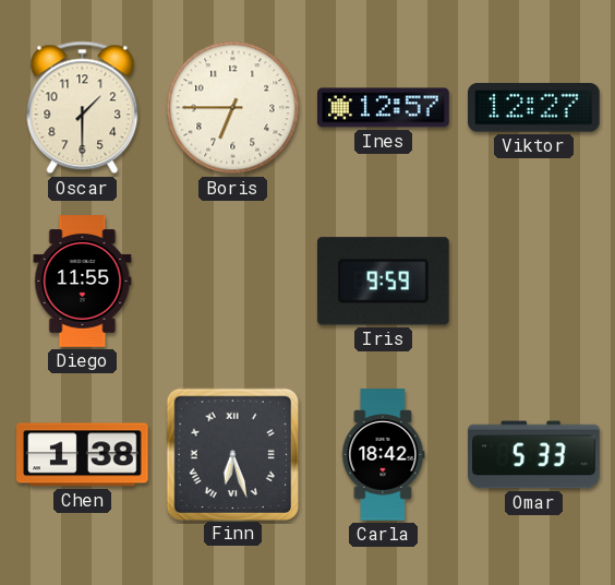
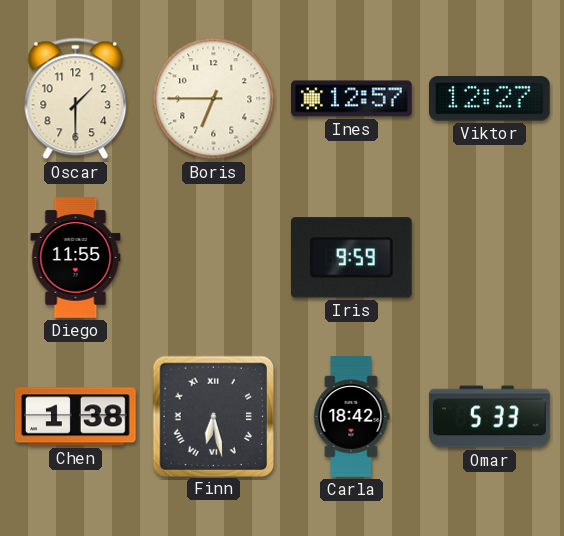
Finn: 6:27 -> 6:28
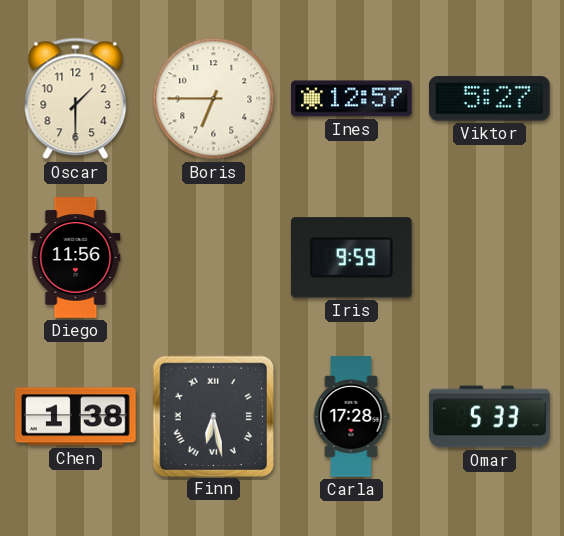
Viktor: 12:27 -> 5:27
Diego: 11:55 -> 11:56
Carla: 18:42 -> 17:28
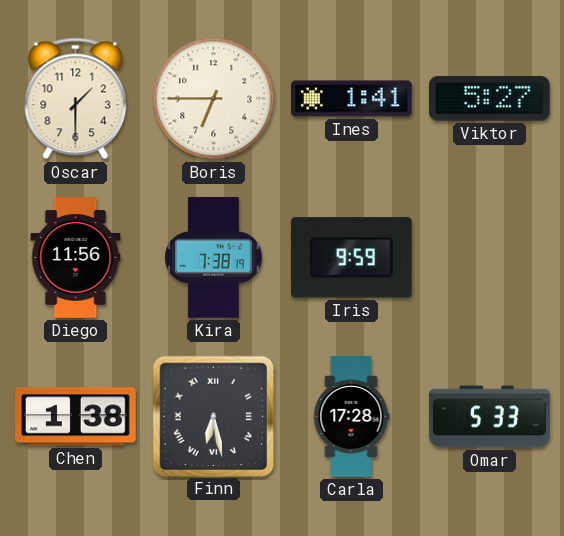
Ines: 12:57 -> 1:41
Kira: none -> 7:38
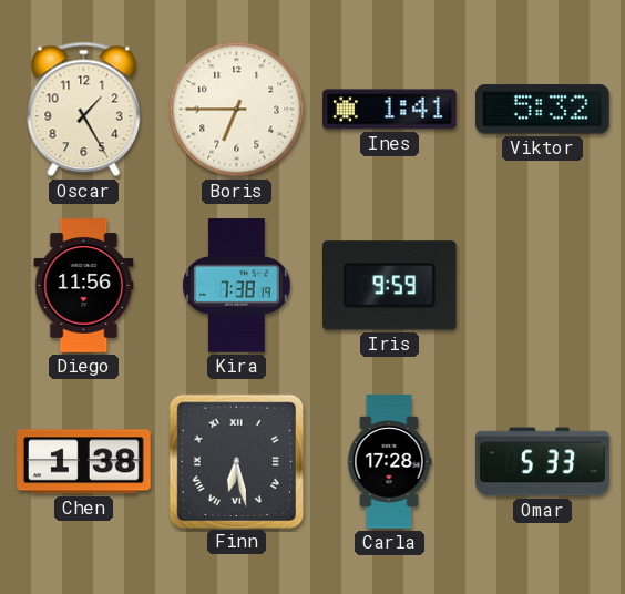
Oscar: 1:30 -> 1:25
Viktor: 5:27 -> 5:32
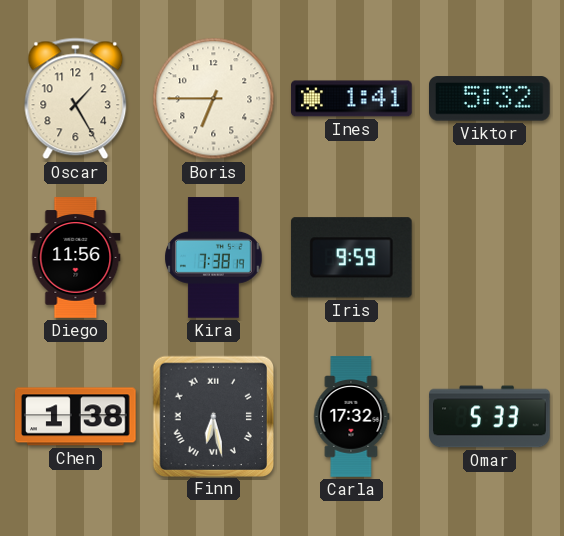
Carla: 17:28 -> 17:32
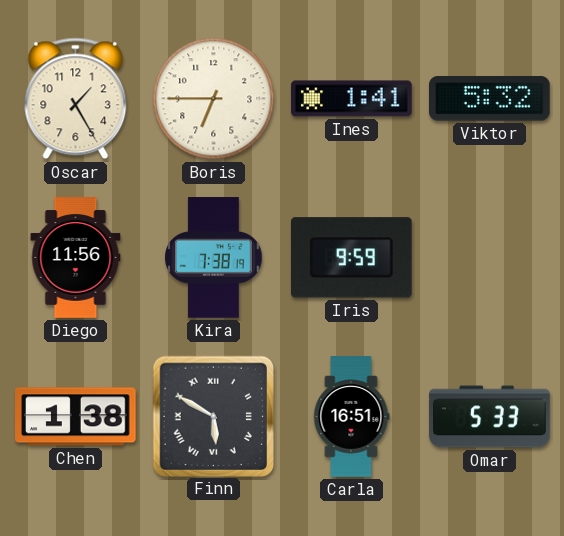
Finn: 6:28 -> 5:50
Carla: 17:32 -> 16:51
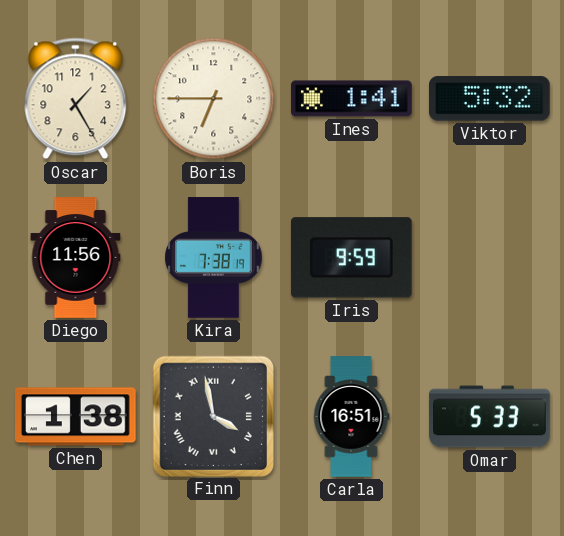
Finn: 5:50 -> 3:58
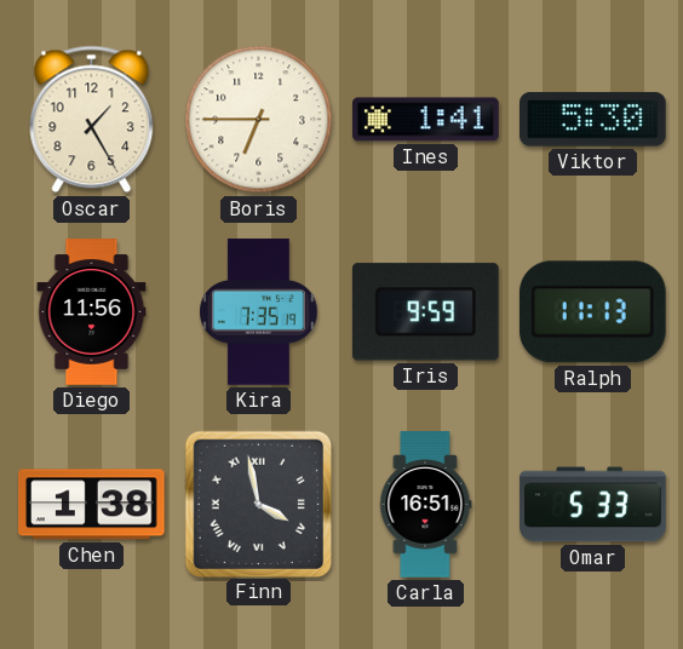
Viktor: 5:32 -> 5:30
Kira: 7:38 -> 7:35
Ralph: none -> 11:13
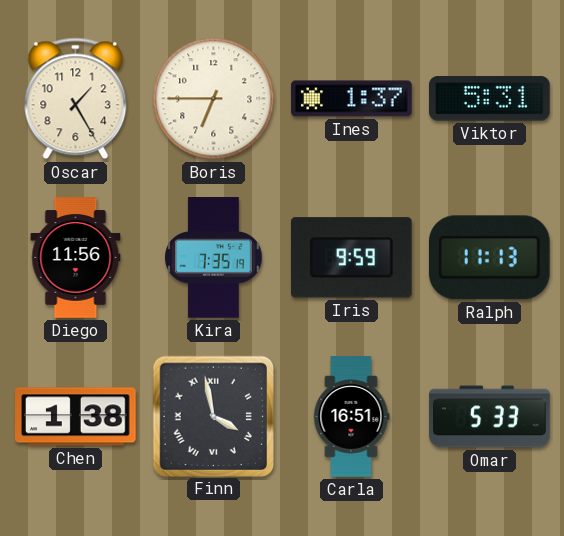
Ines: 1:41 -> 1:37
Viktor: 5:30 -> 5:31
